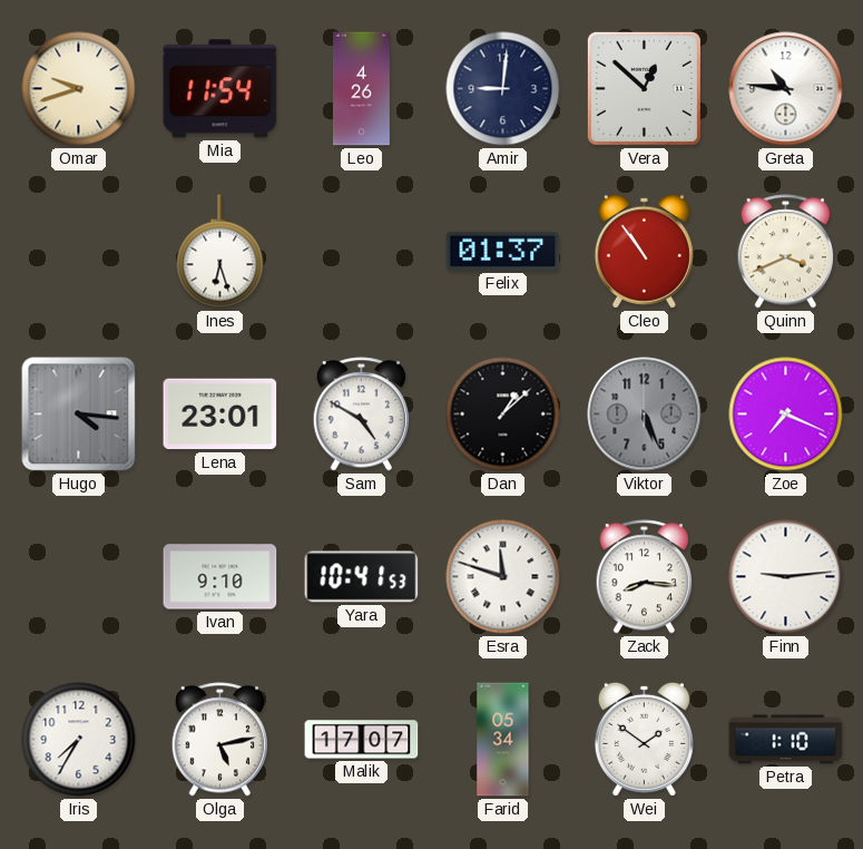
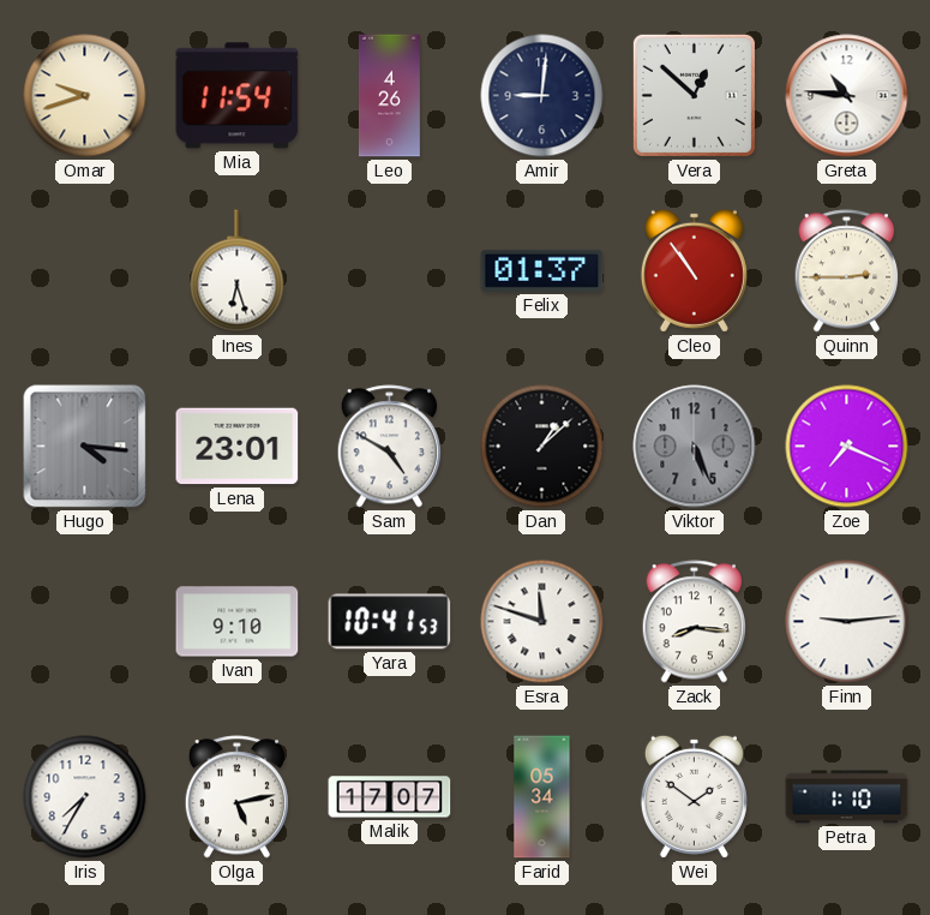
Quinn: 3:41 -> 2:45
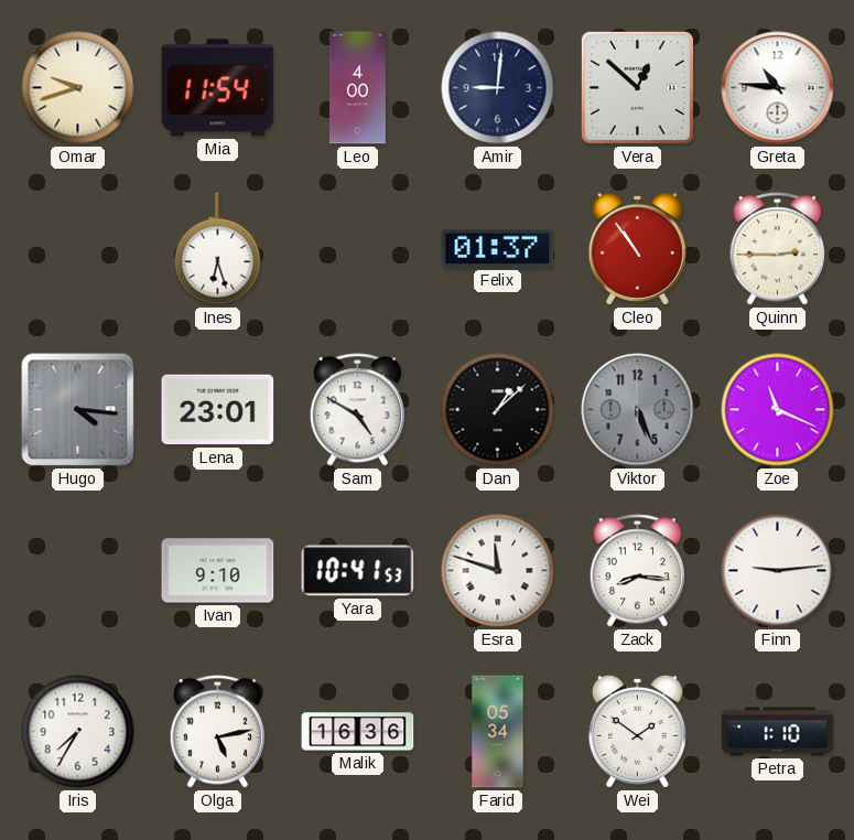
Leo: 4:26 -> 4:00
Zoe: 7:19 -> 11:19
Malik: 17:07 -> 16:36
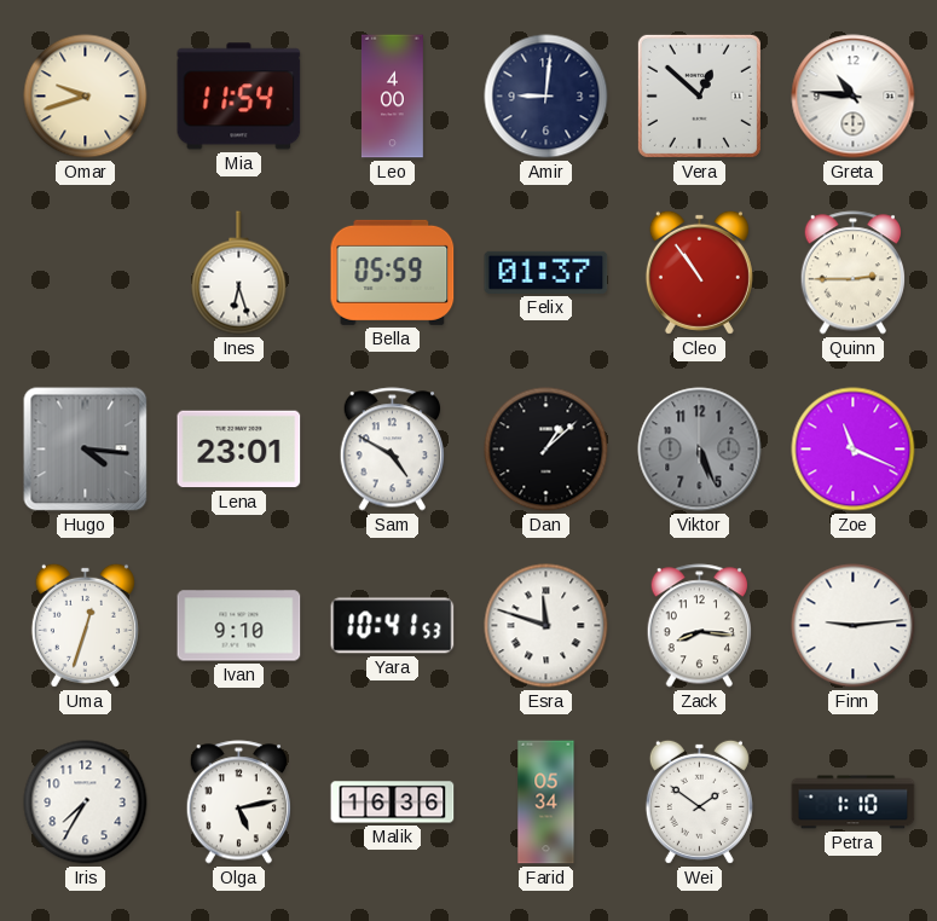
Bella: none -> 05:59
Uma: none -> 12:33
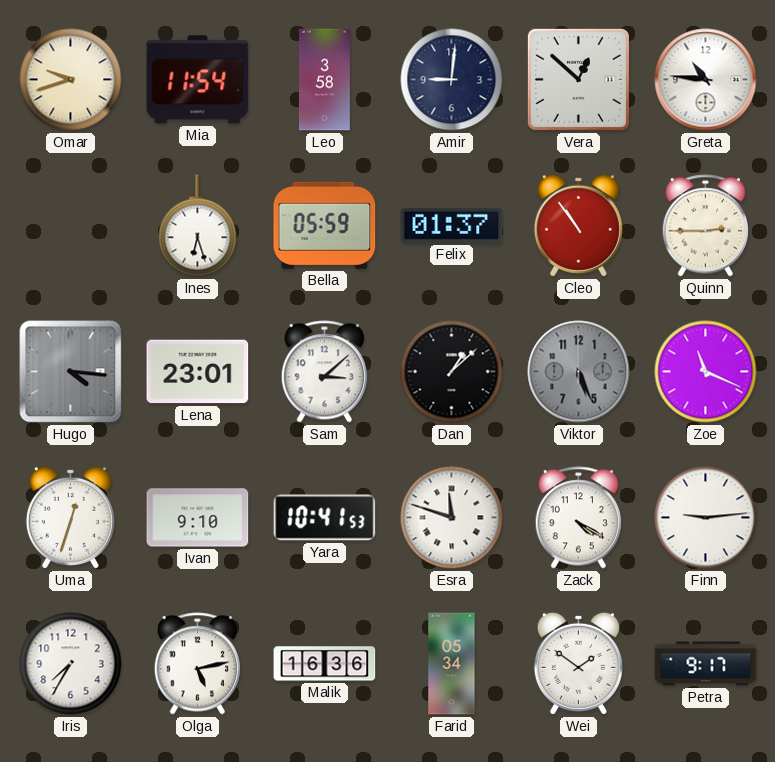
Leo: 4:00 -> 3:58
Sam: 4:50 -> 3:08
Zack: 8:16 -> 4:20
Petra: 1:10 -> 9:17
